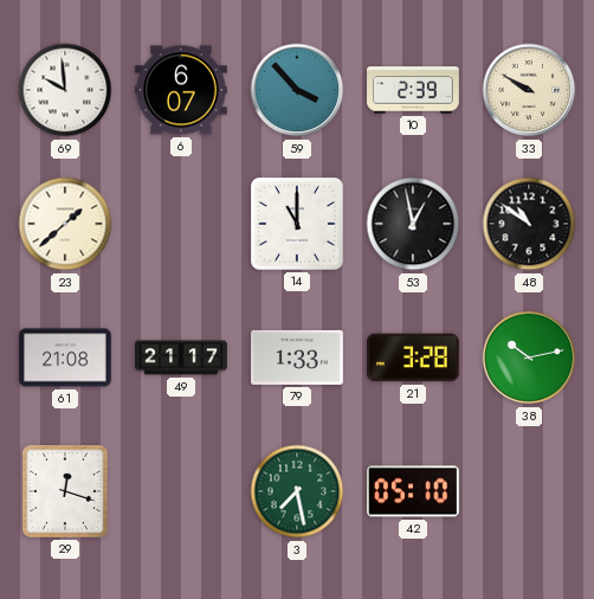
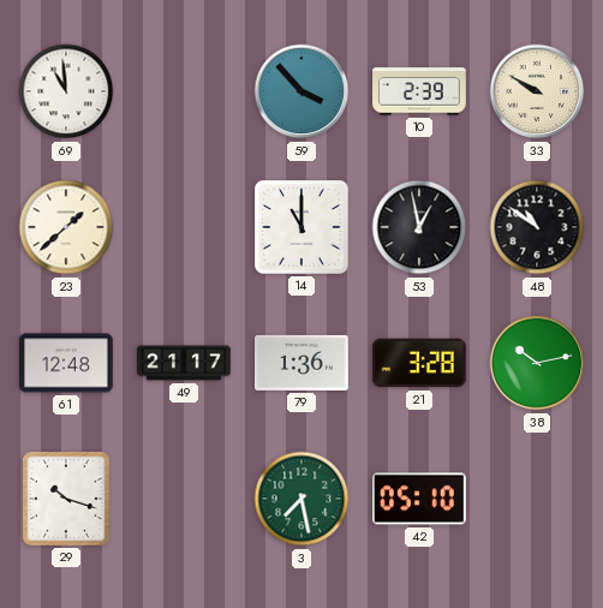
69: 9:59 -> 10:59
6: 6:07 -> none
61: 21:08 -> 12:48
79: 1:33 -> 1:36
29: 12:18 -> 10:18
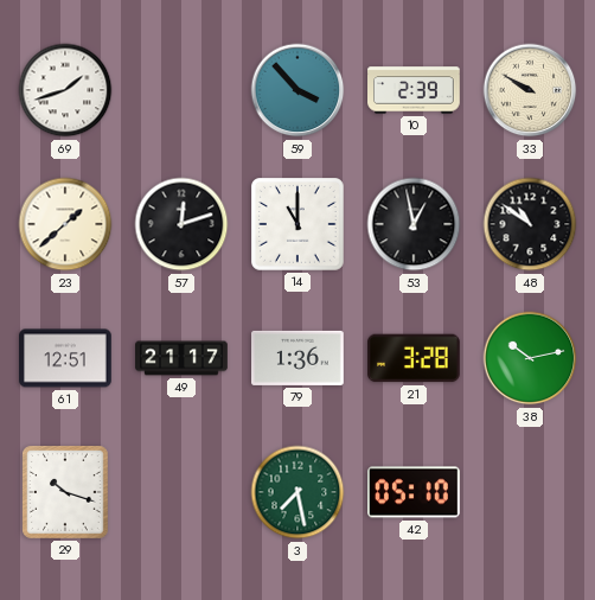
69: 10:59 -> 1:42
57: none -> 12:12
61: 12:48 -> 12:51
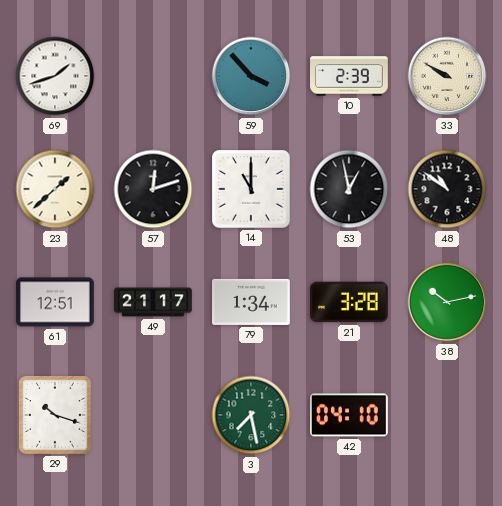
79: 1:36 -> 1:34
42: 05:10 -> 04:10
